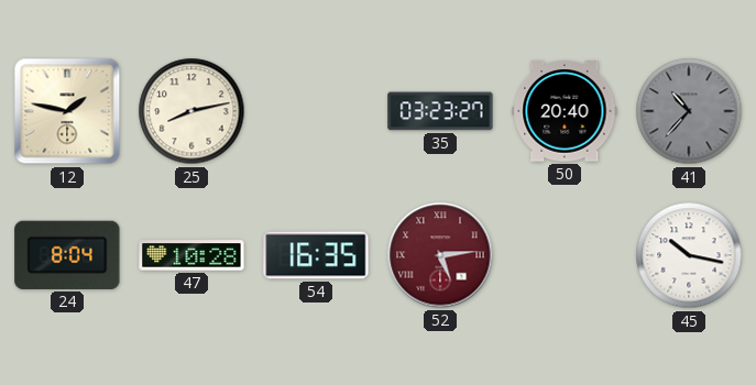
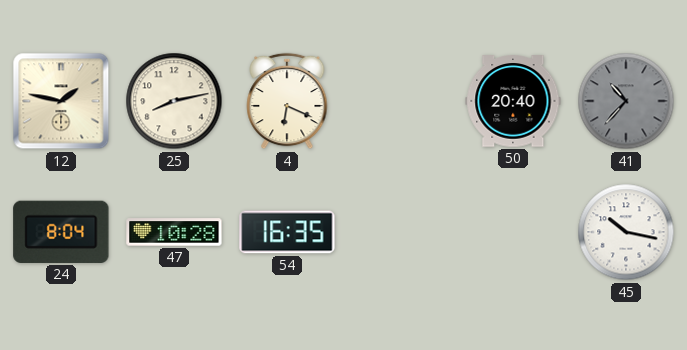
4: none -> 6:19
35: 03:23 -> none
52: 5:14 -> none
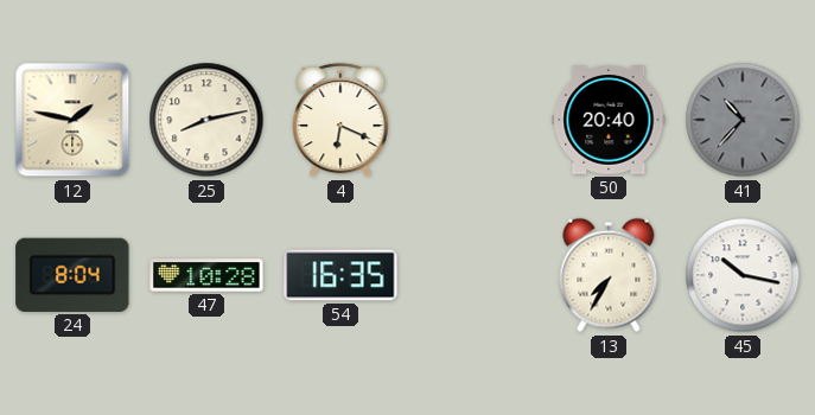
13: none -> 7:35
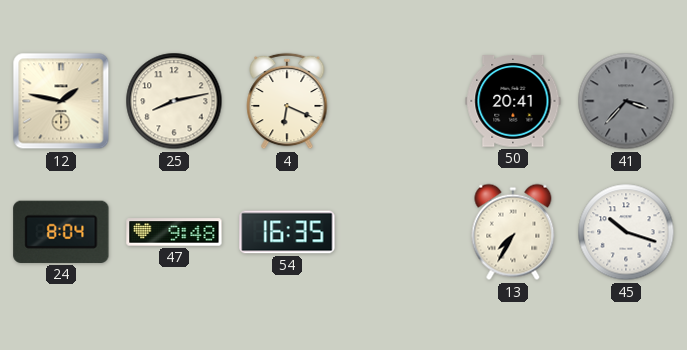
50: 20:40 -> 20:41
41: 10:37 -> 3:37
47: 10:28 -> 9:48
45: 10:17 -> 10:18
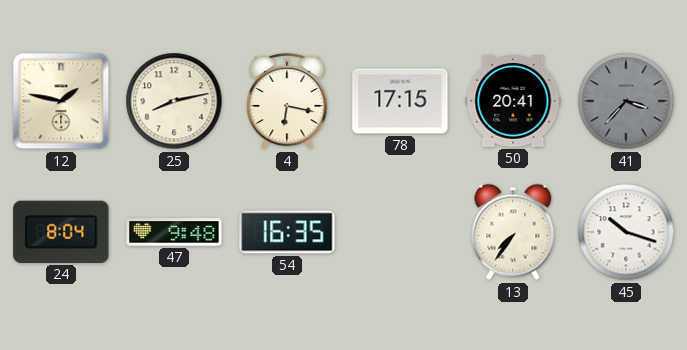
4: 6:19 -> 6:17
78: none -> 17:15
13: 7:35 -> 7:36
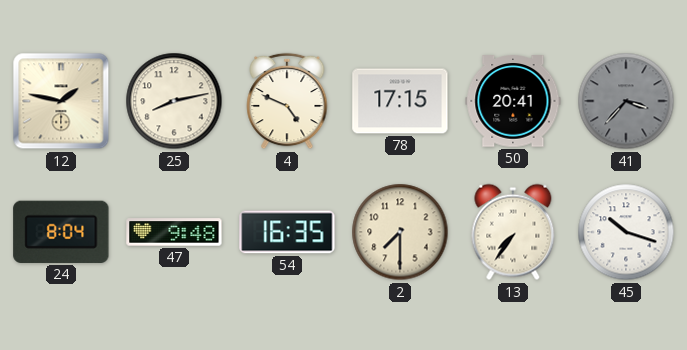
4: 6:17 -> 4:49
2: none -> 7:30
